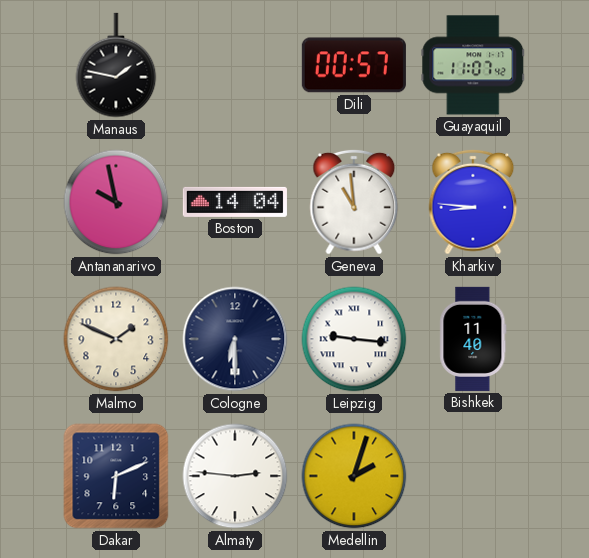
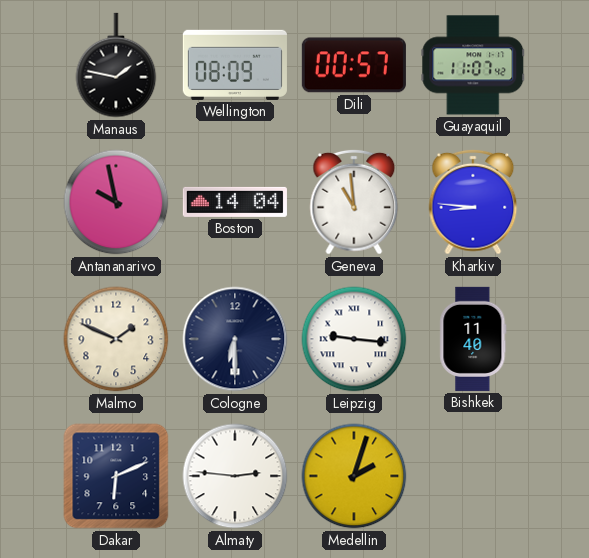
Wellington: none -> 08:09
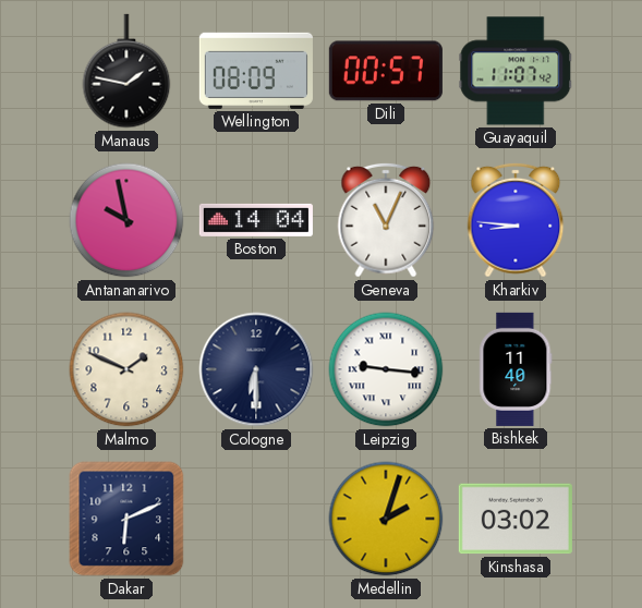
Geneva: 10:59 -> 11:04
Almaty: 2:46 -> none
Kinshasa: none -> 03:02
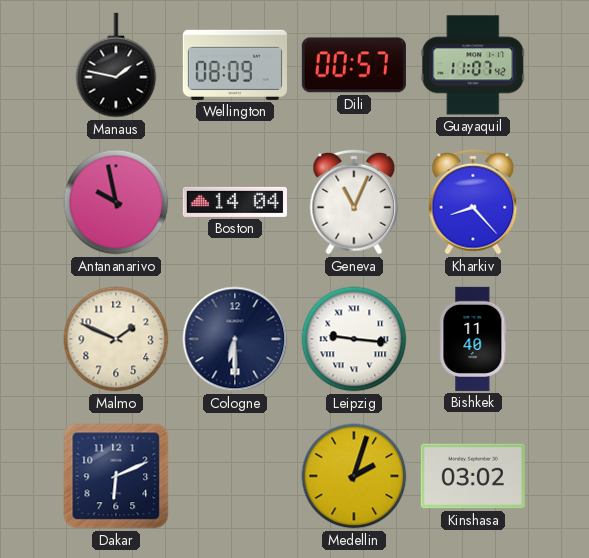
Kharkiv: 8:46 -> 8:23
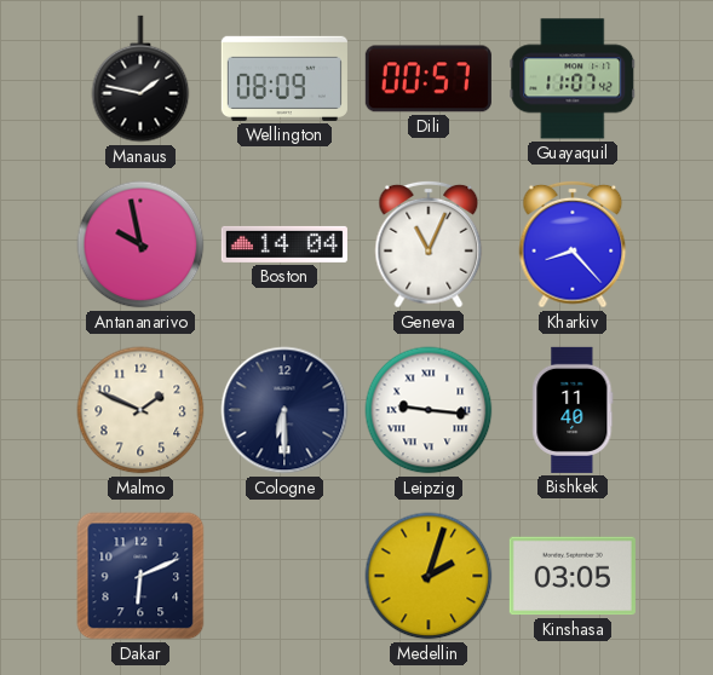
Kinshasa: 03:02 -> 03:05
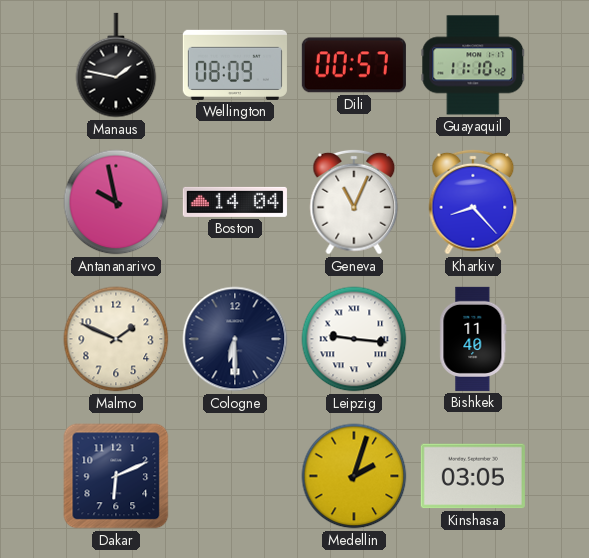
Guayaquil: 11:07 -> 11:10
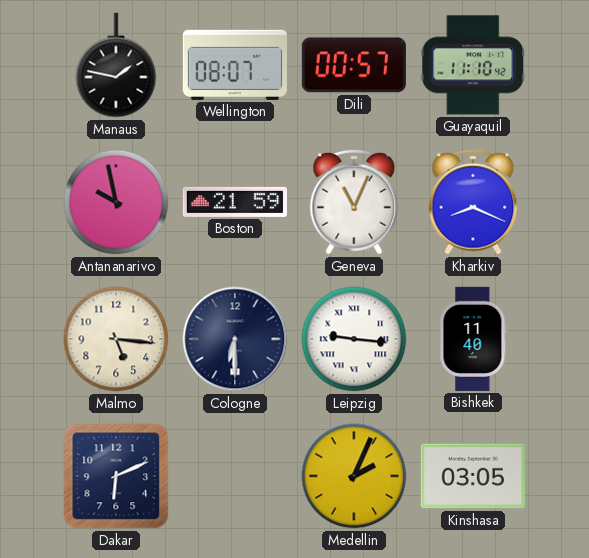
Wellington: 08:09 -> 08:07
Boston: 14:04 -> 21:59
Kharkiv: 8:23 -> 8:19
Malmo: 1:49 -> 5:16
Medellin: 2:03 -> 2:04
